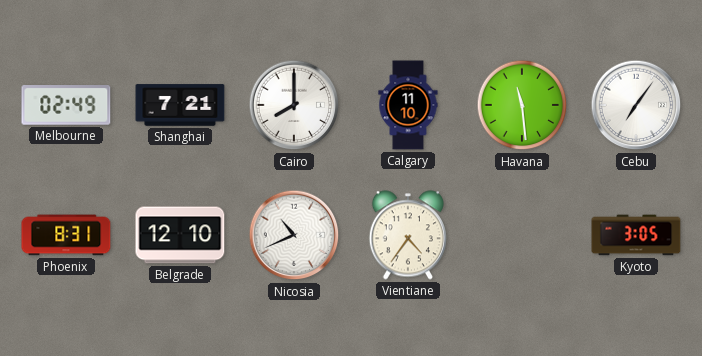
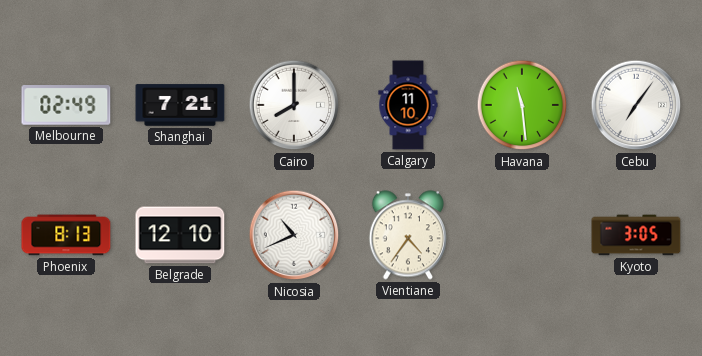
Phoenix: 8:31 -> 8:13
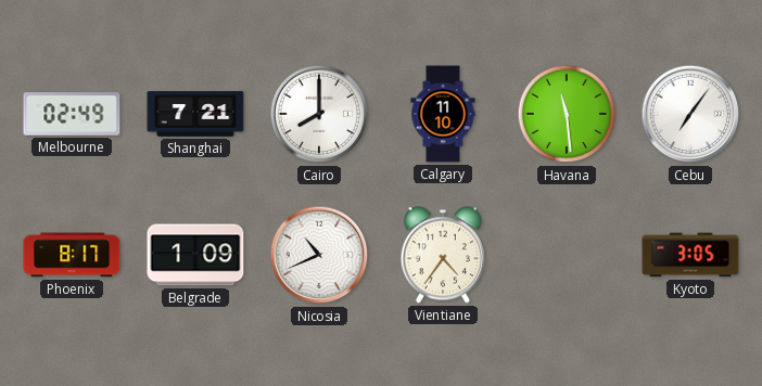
Phoenix: 8:13 -> 8:17
Belgrade: 12:10 -> 1:09
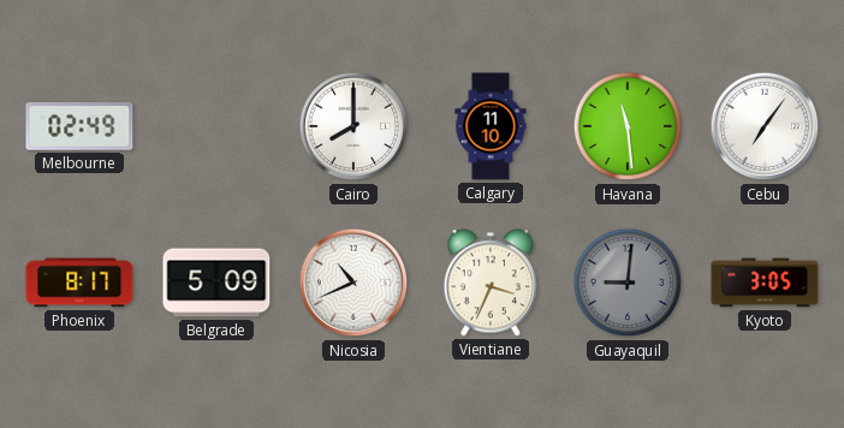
Shanghai: 7:21 -> none
Belgrade: 1:09 -> 5:09
Vientiane: 4:36 -> 3:34
Guayaquil: none -> 9:01
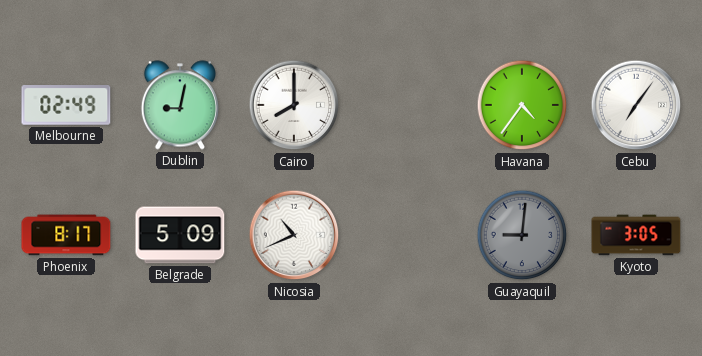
Dublin: none -> 9:02
Calgary: 11:10 -> none
Havana: 11:29 -> 4:36
Vientiane: 3:34 -> none
